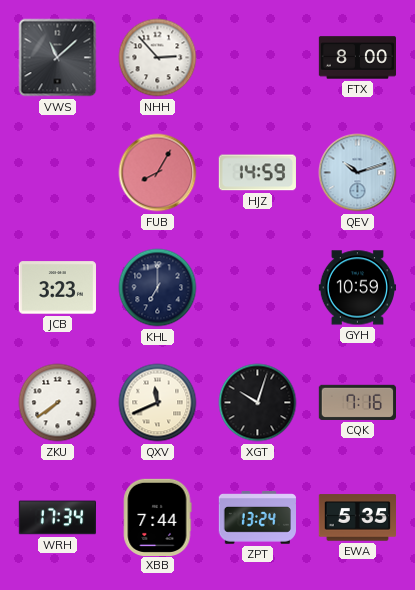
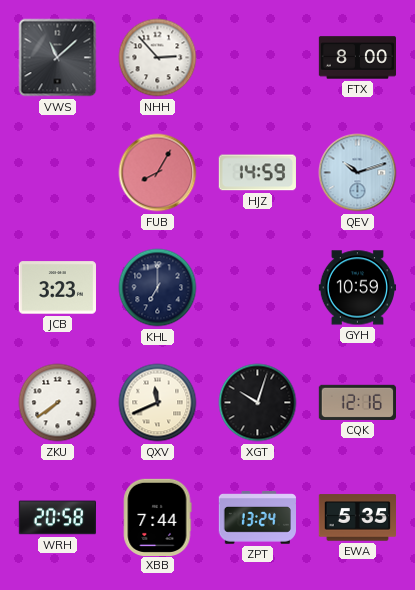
CQK: 7:16 -> 12:16
WRH: 17:34 -> 20:58
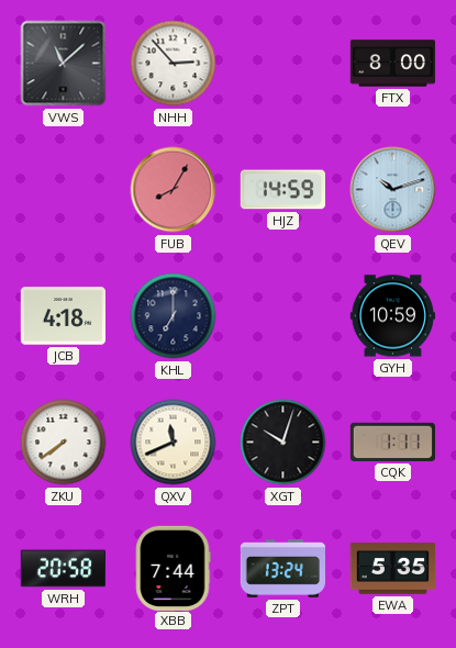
JCB: 3:23 -> 4:18
CQK: 12:16 -> 1:11
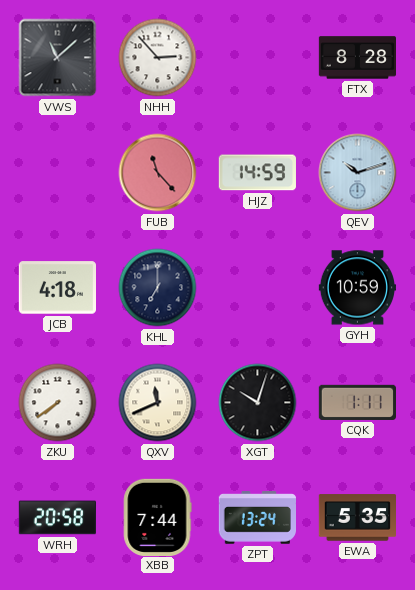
FTX: 8:00 -> 8:28
FUB: 8:05 -> 11:23
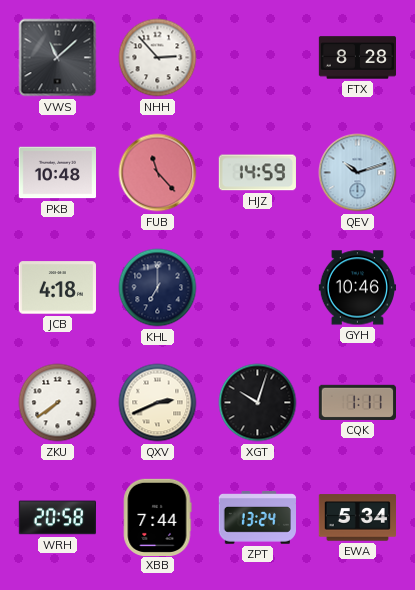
PKB: none -> 10:48
GYH: 10:59 -> 10:46
QXV: 11:41 -> 2:41
EWA: 5:35 -> 5:34
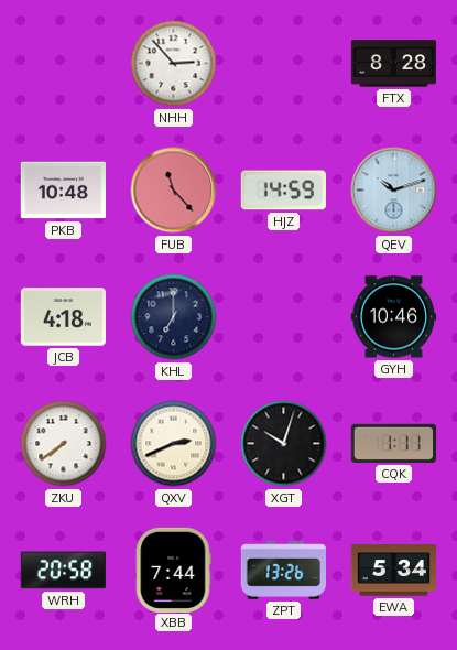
VWS: 11:08 -> none
ZPT: 13:24 -> 13:26
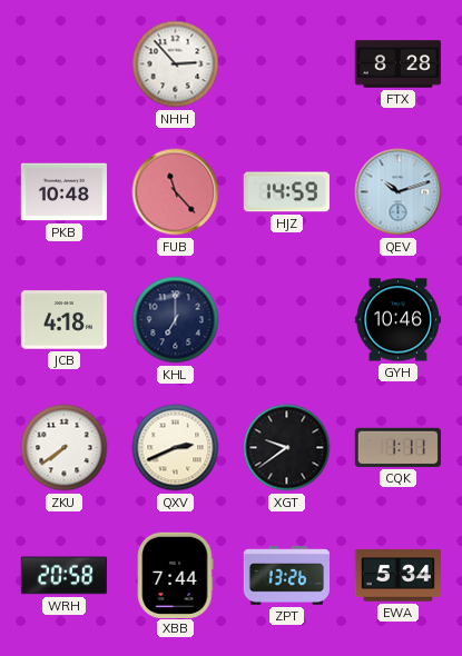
XGT: 10:03 -> 9:39
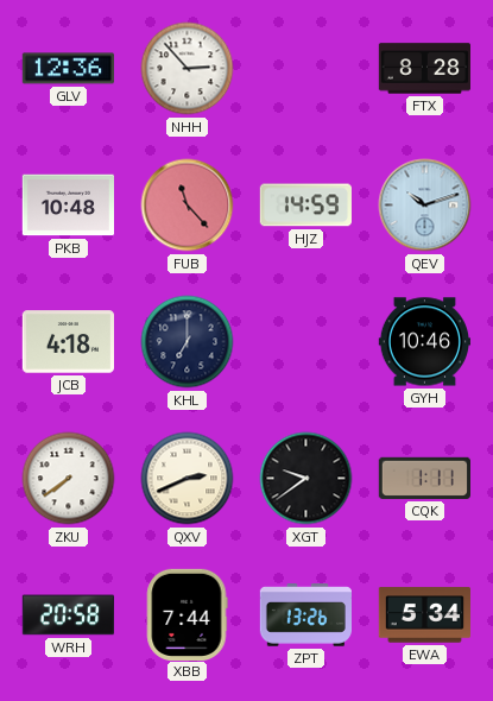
GLV: none -> 12:36
